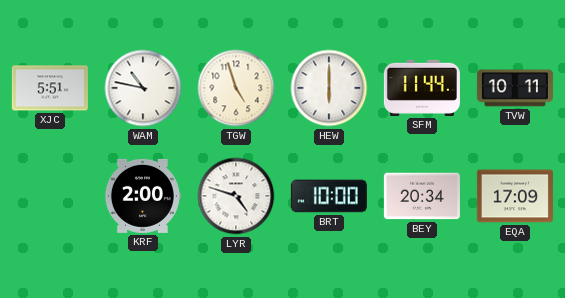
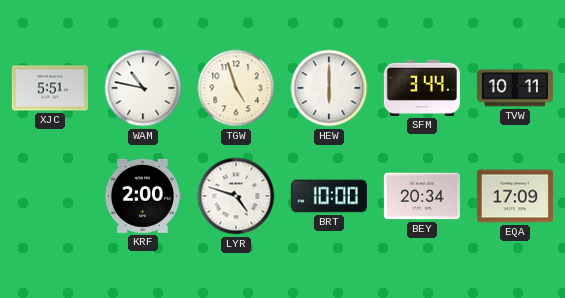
SFM: 11:44 -> 3:44
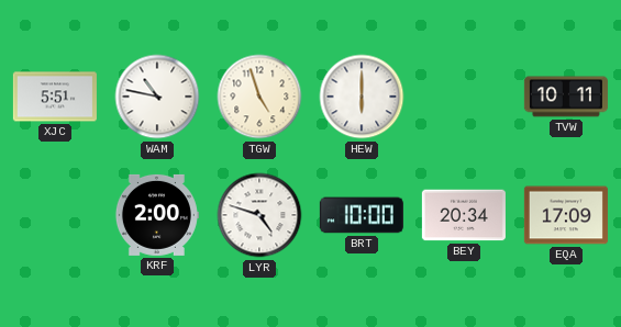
SFM: 3:44 -> none
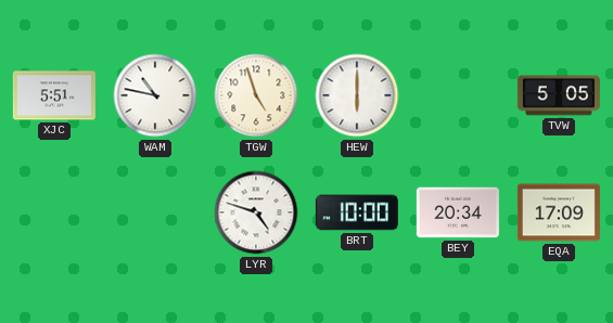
TVW: 10:11 -> 5:05
KRF: 2:00 -> none
